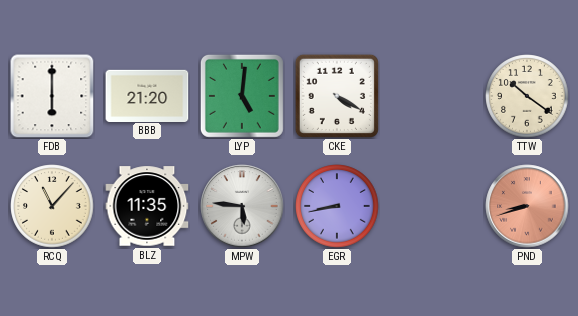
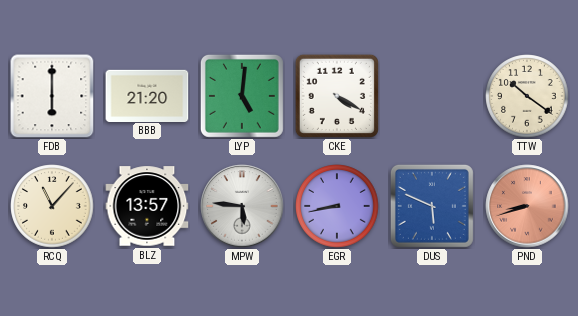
BLZ: 11:35 -> 13:57
DUS: none -> 5:49
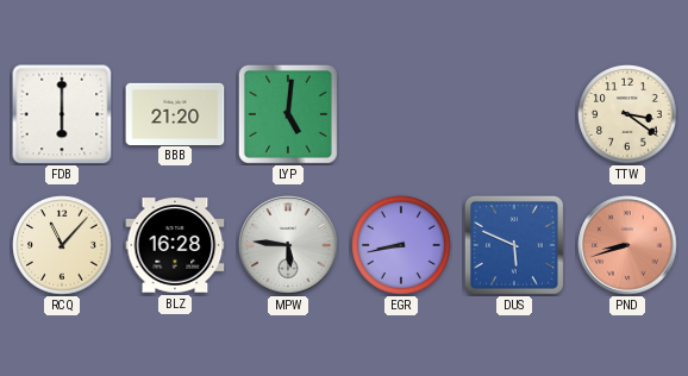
CKE: 4:20 -> none
TTW: 10:21 -> 3:21
BLZ: 13:57 -> 16:28
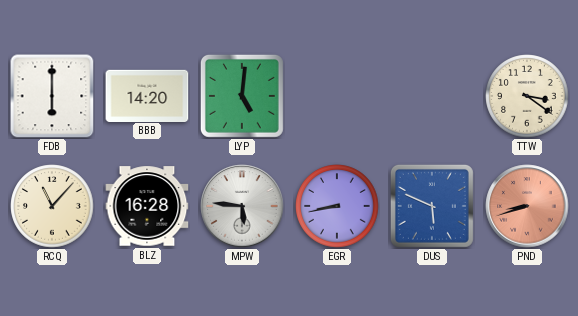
BBB: 21:20 -> 14:20
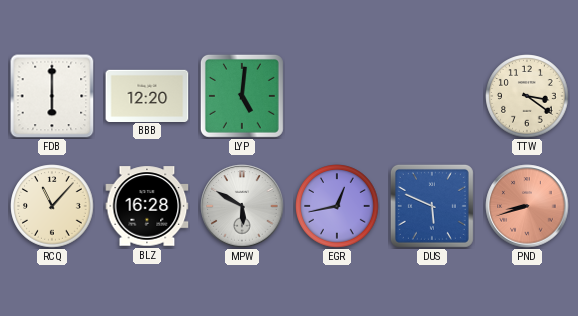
BBB: 14:20 -> 12:20
MPW: 5:46 -> 5:50
EGR: 8:43 -> 12:43
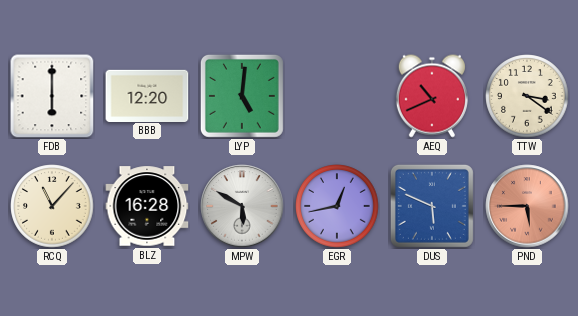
AEQ: none -> 10:41
PND: 8:42 -> 5:45
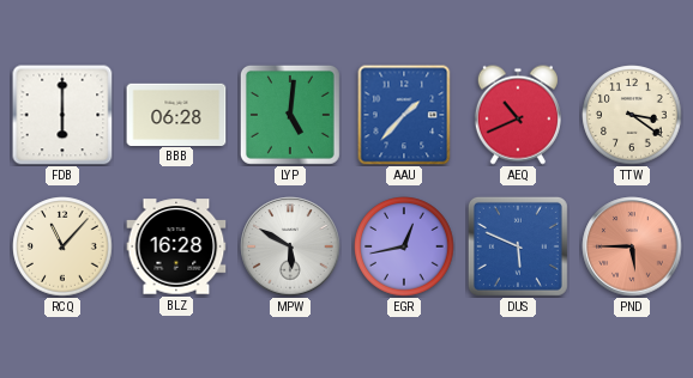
BBB: 12:20 -> 06:28
AAU: none -> 1:37
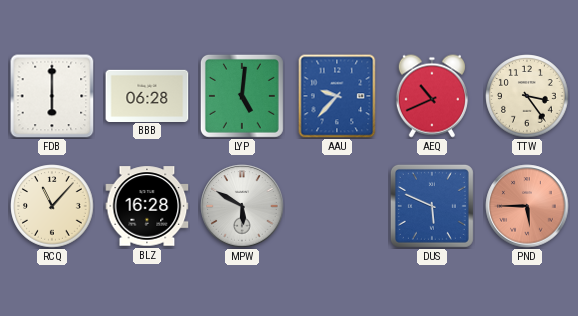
AAU: 1:37 -> 9:37
TTW: 3:21 -> 3:24
EGR: 12:43 -> none
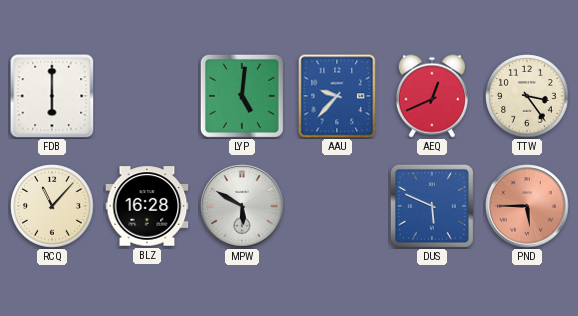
BBB: 06:28 -> none
AEQ: 10:41 -> 12:41
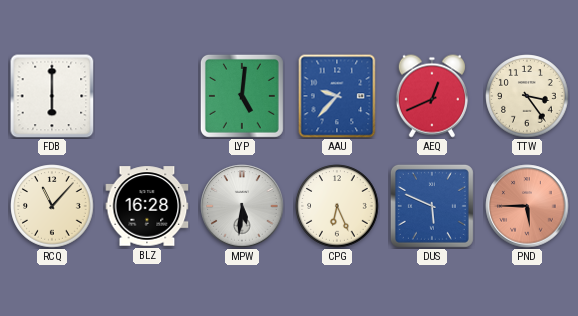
MPW: 5:50 -> 5:31
CPG: none -> 6:26
